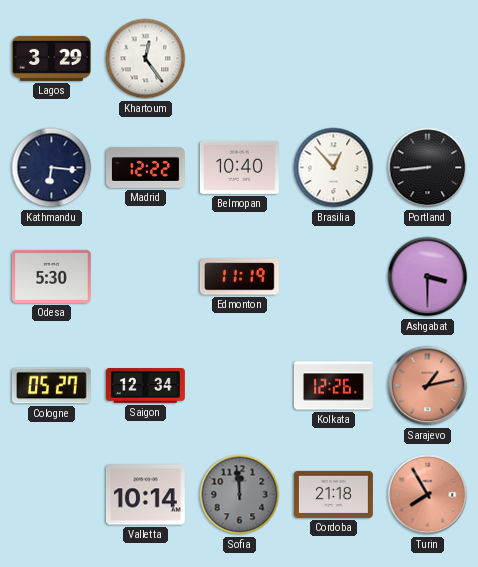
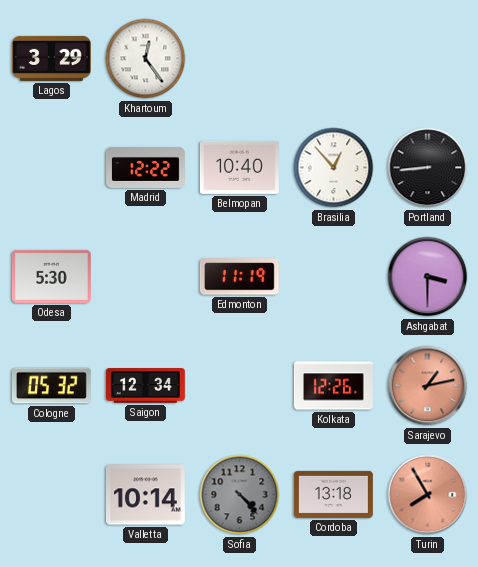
Kathmandu: 6:16 -> none
Cologne: 05:27 -> 05:32
Sofia: 11:59 -> 4:23
Cordoba: 21:18 -> 13:18
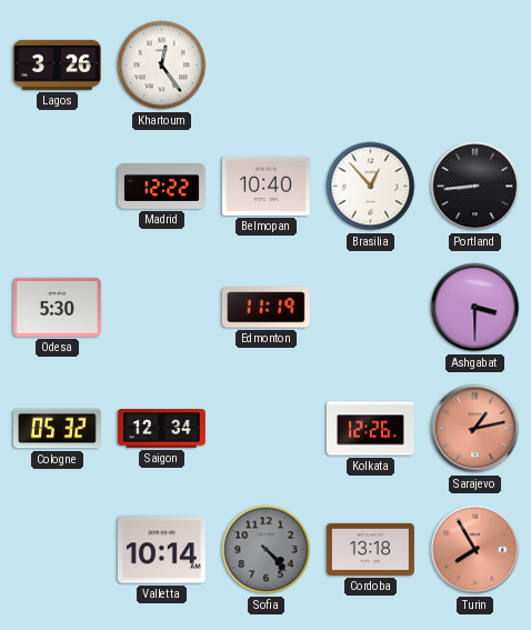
Lagos: 3:29 -> 3:26
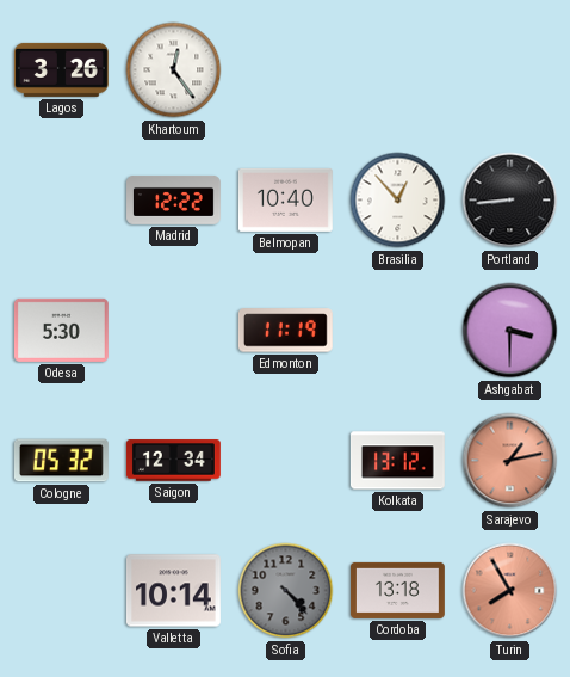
Kolkata: 12:26 -> 13:12
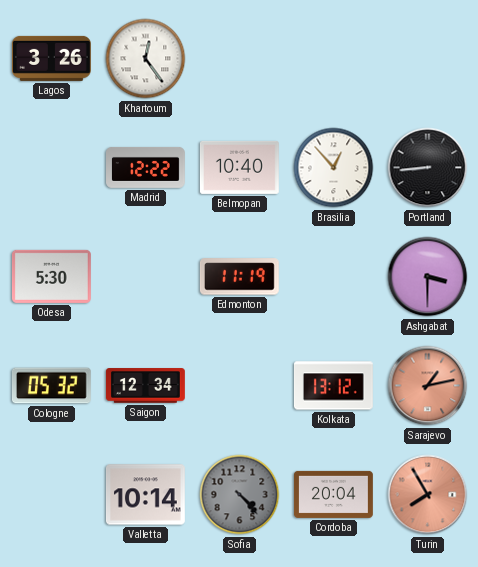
Cordoba: 13:18 -> 20:04
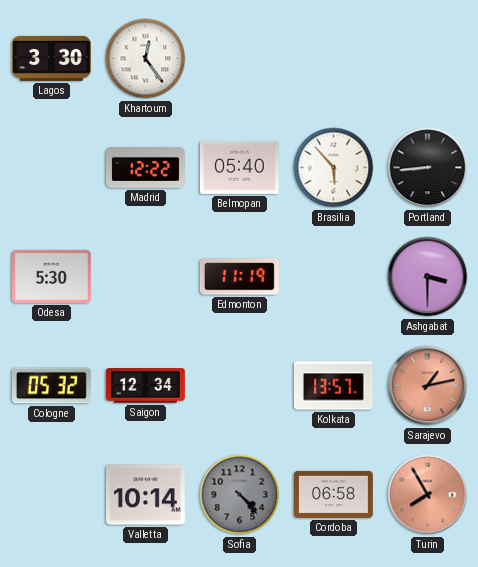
Lagos: 3:26 -> 3:30
Belmopan: 10:40 -> 05:40
Brasilia: 12:53 -> 5:53
Kolkata: 13:12 -> 13:57
Cordoba: 20:04 -> 06:58
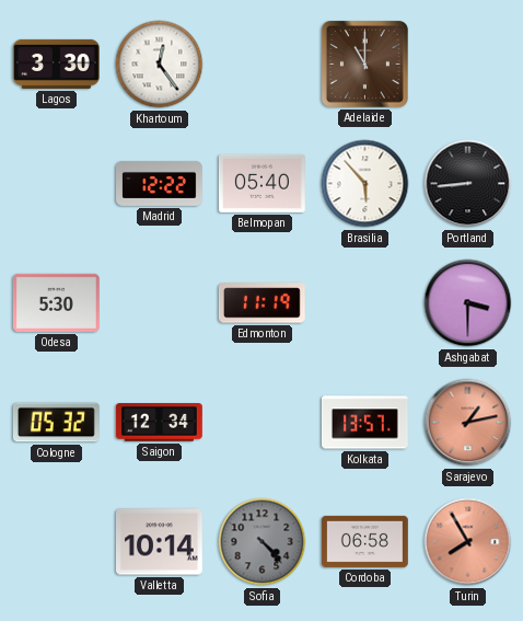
Adelaide: none -> 11:00
